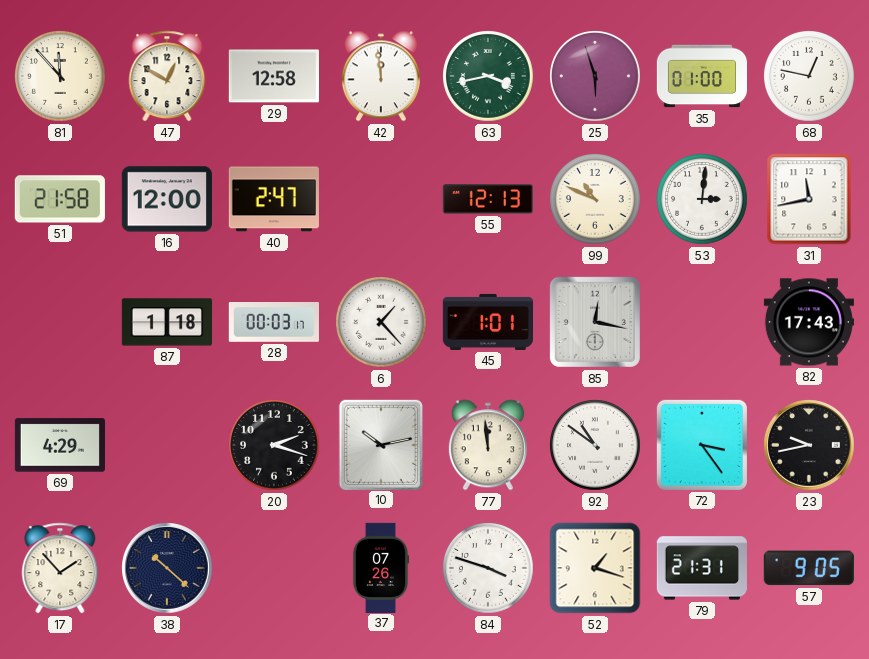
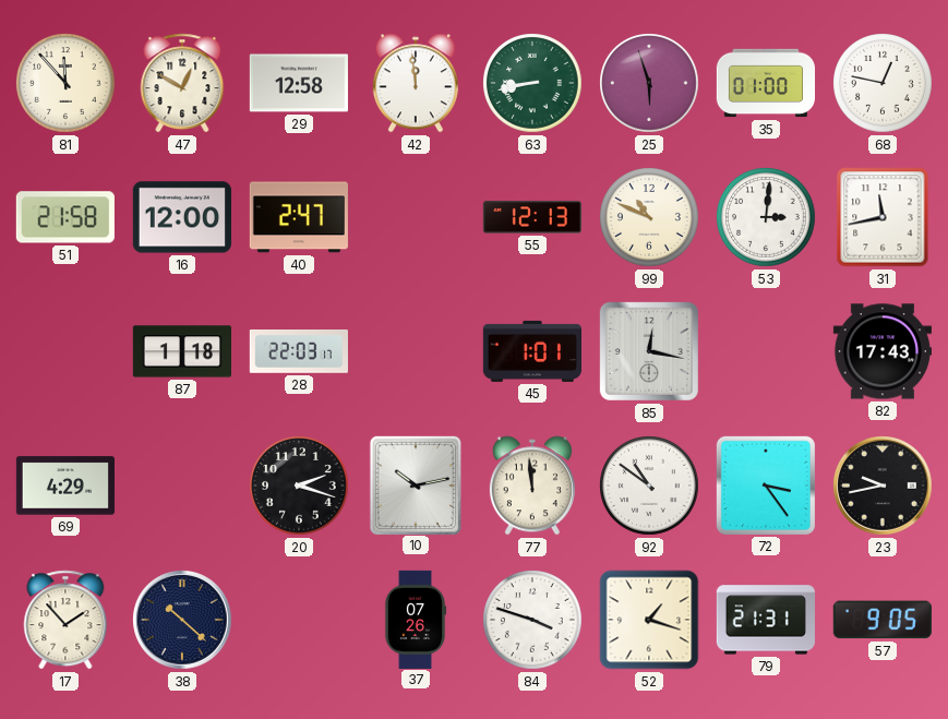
63: 3:43 -> 8:43
28: 00:03 -> 22:03
6: 1:23 -> none
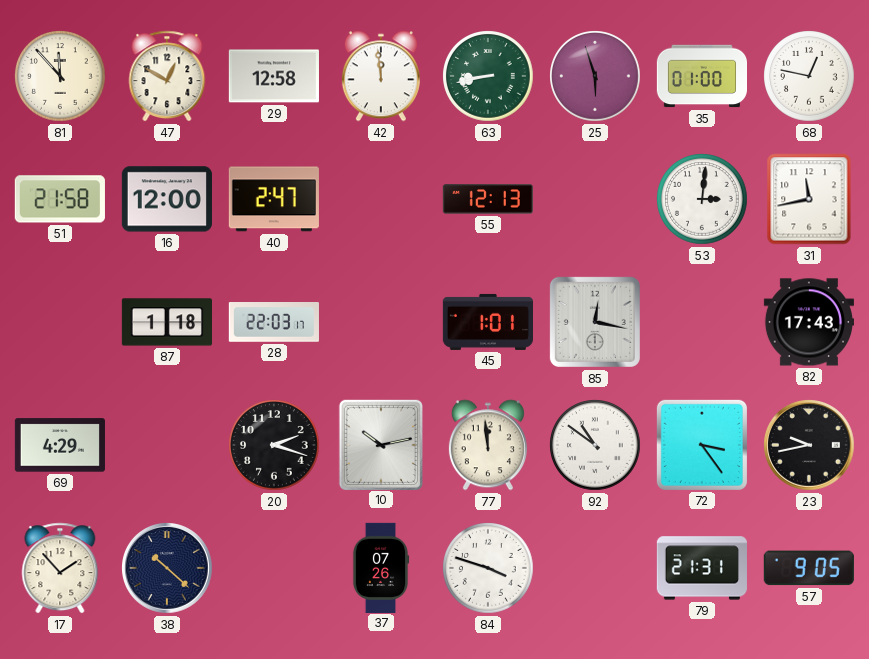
99: 10:49 -> none
52: 1:18 -> none
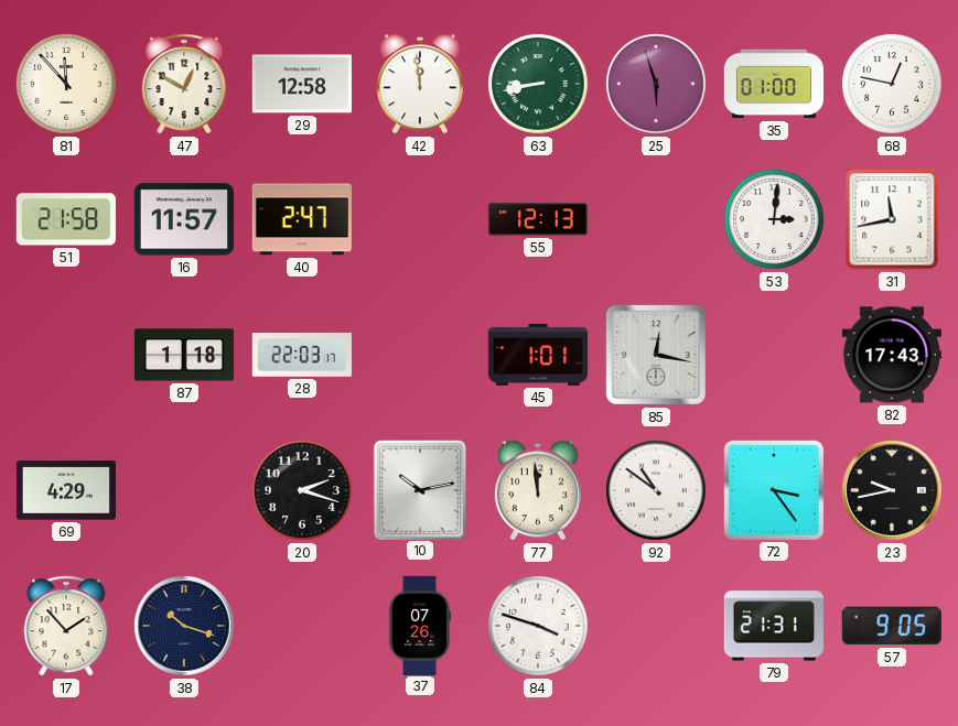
16: 12:00 -> 11:57
38: 10:22 -> 10:18
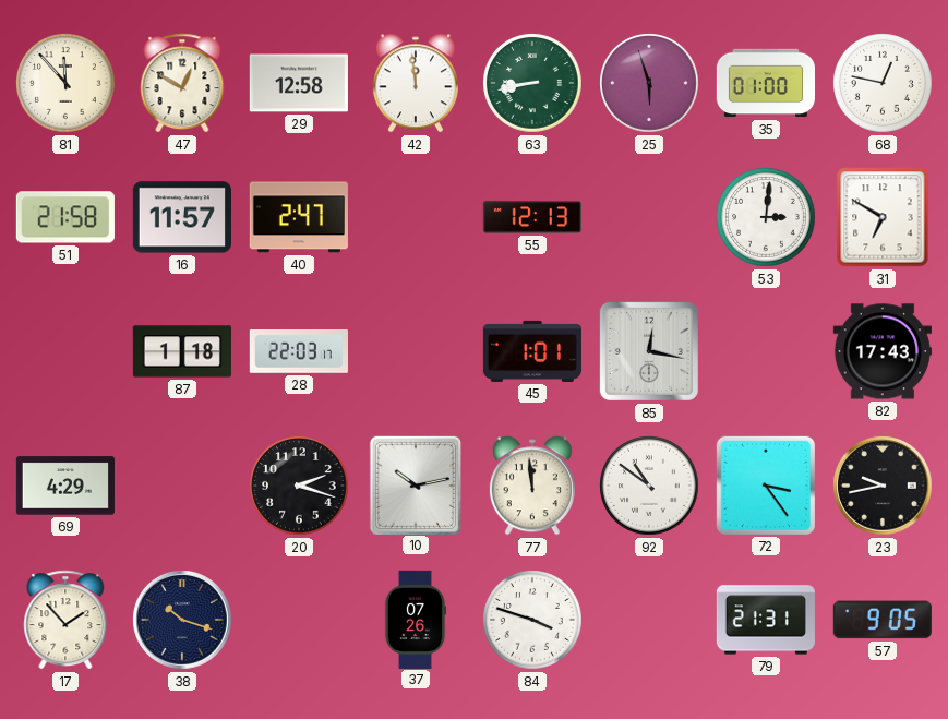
31: 11:43 -> 6:50
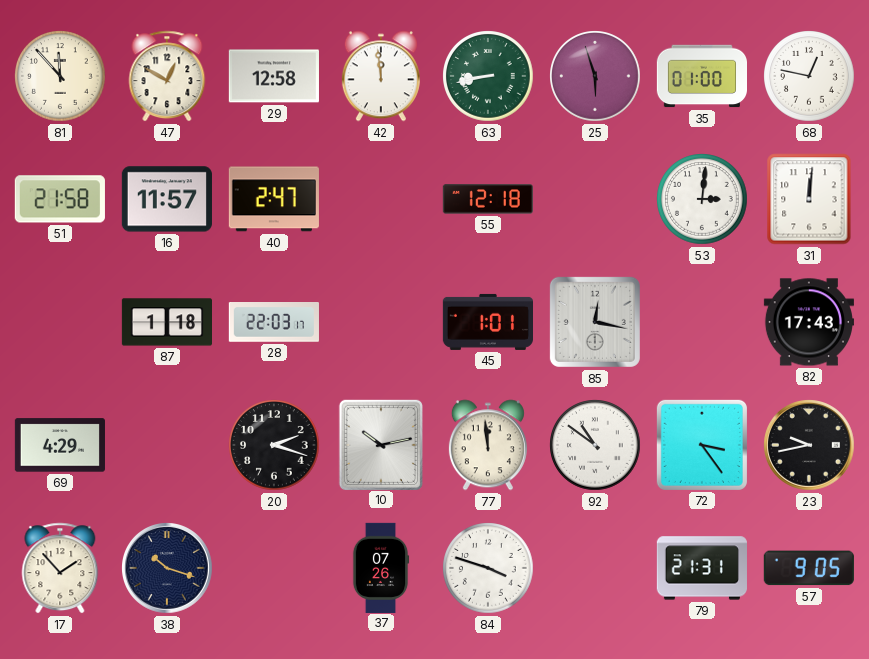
55: 12:13 -> 12:18
31: 6:50 -> 12:01
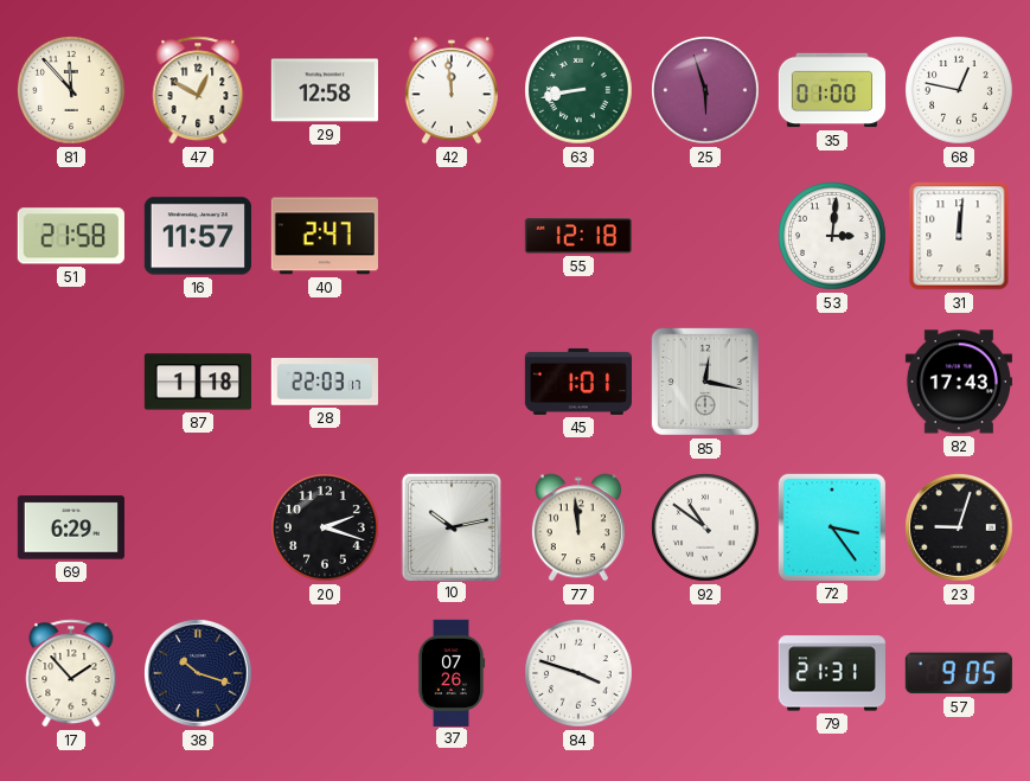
69: 4:29 -> 6:29
23: 9:43 -> 9:03
